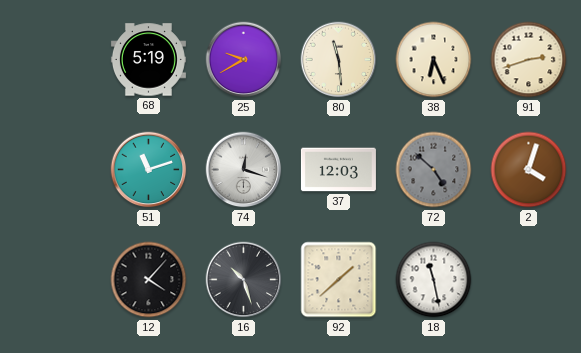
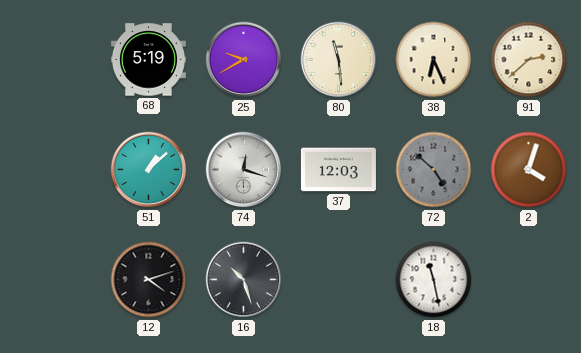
91: 2:42 -> 2:38
51: 11:12 -> 1:08
12: 4:07 -> 4:12
92: 1:38 -> none
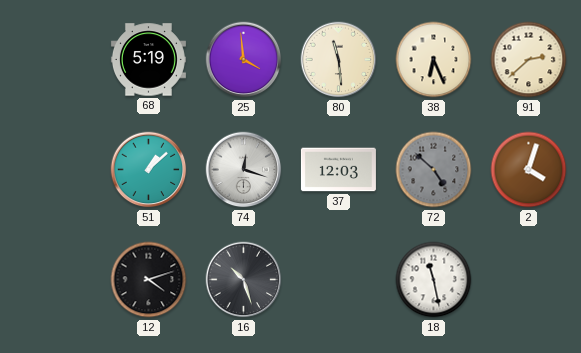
25: 9:40 -> 3:59
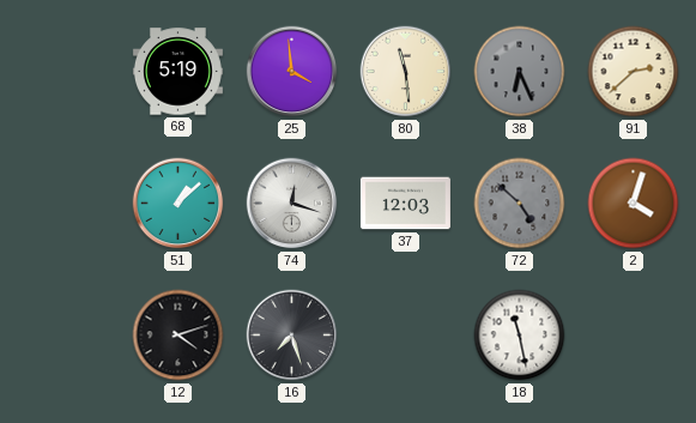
38 dial: cream -> grey
16: 10:27 -> 7:27
